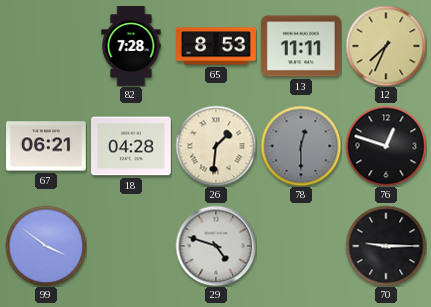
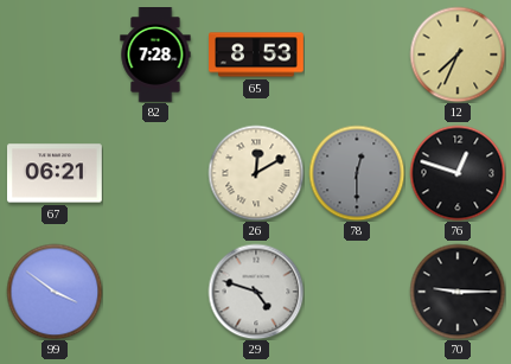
13: 11:11 -> none
18: 04:28 -> none
26: 1:31 -> 12:10
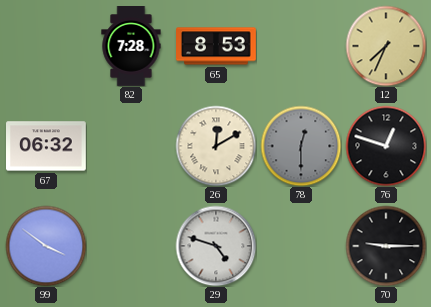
67: 06:21 -> 06:32
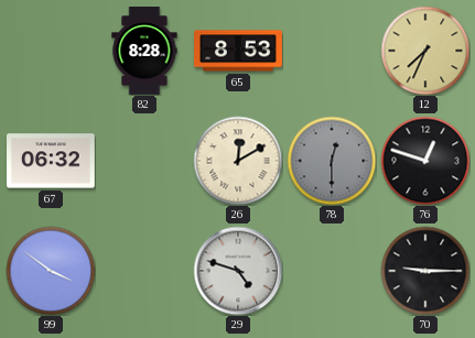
82: 7:28 -> 8:28
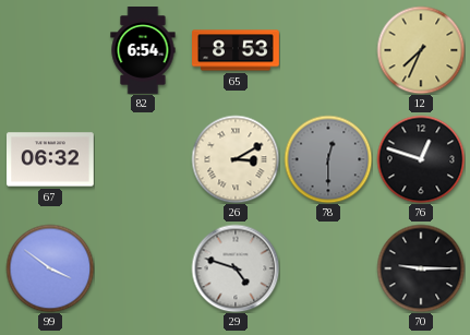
82: 8:28 -> 6:54
26: 12:10 -> 3:10
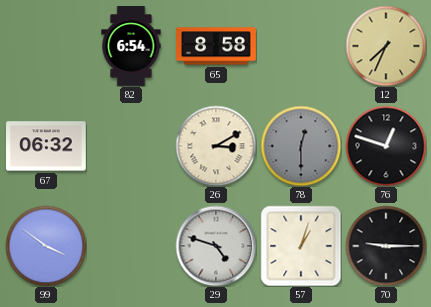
65: 8:53 -> 8:58
57: none -> 1:03
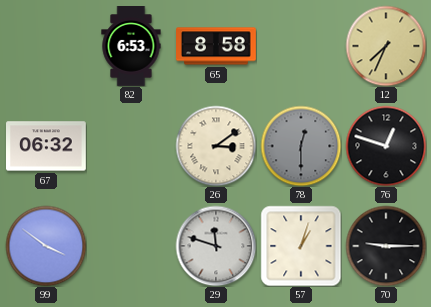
82: 6:54 -> 6:53
26: 3:10 -> 3:09
29: 4:48 -> 11:48
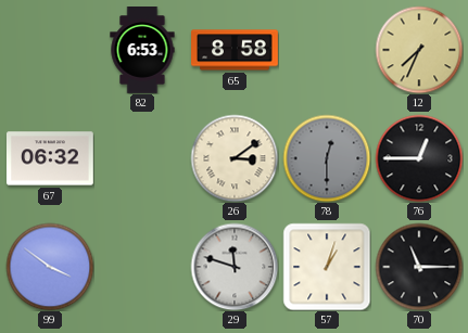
76: 12:48 -> 12:45
70: 9:15 -> 11:15
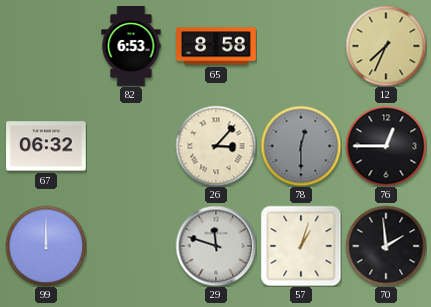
26: 3:09 -> 3:07
99: 3:51 -> 12:00
70: 11:15 -> 1:59
